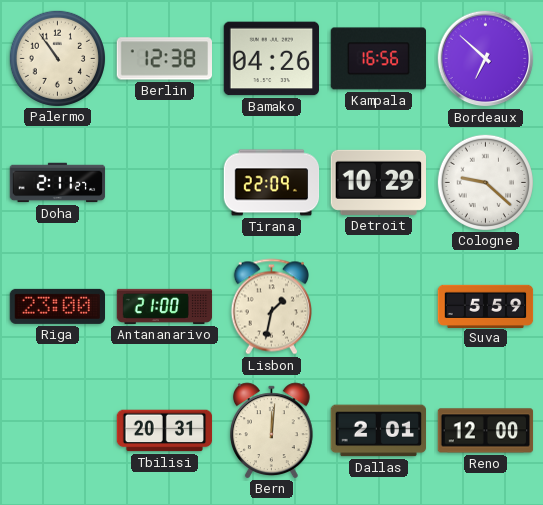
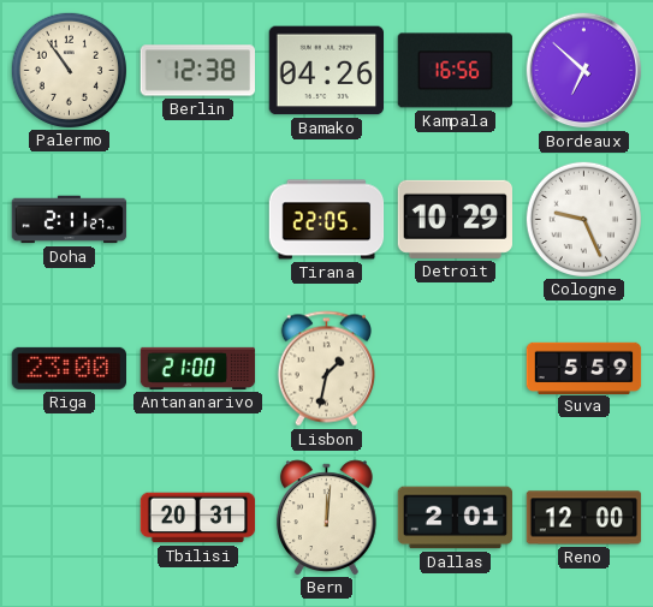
Tirana: 22:09 -> 22:05
Cologne: 9:22 -> 9:26
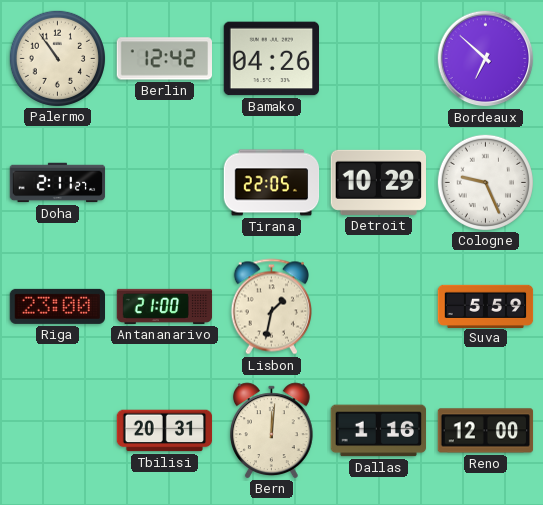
Berlin: 12:38 -> 12:42
Kampala: 16:56 -> none
Dallas: 2:01 -> 1:16
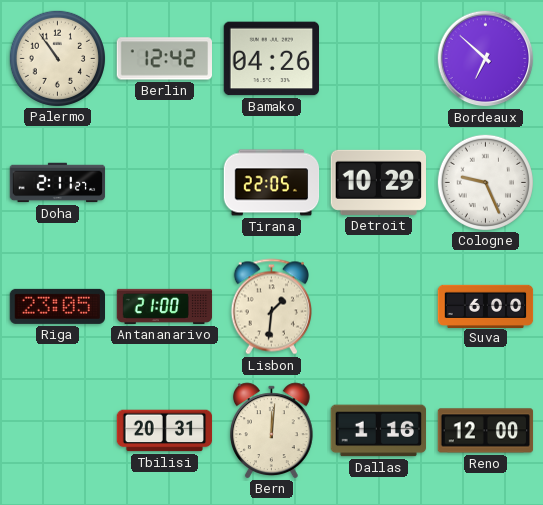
Riga: 23:00 -> 23:05
Lisbon: 1:32 -> 1:31
Suva: 5:59 -> 6:00
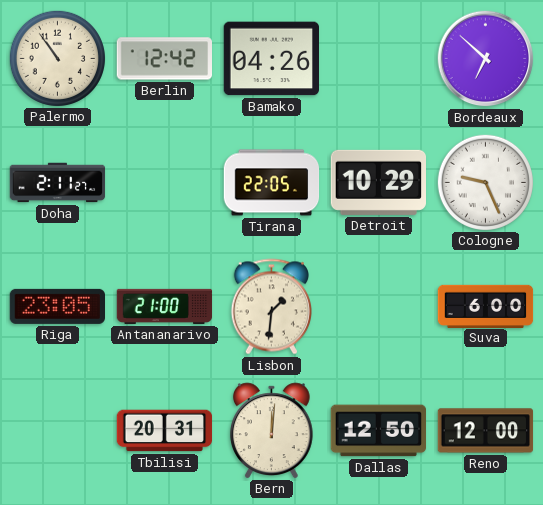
Dallas: 1:16 -> 12:50
